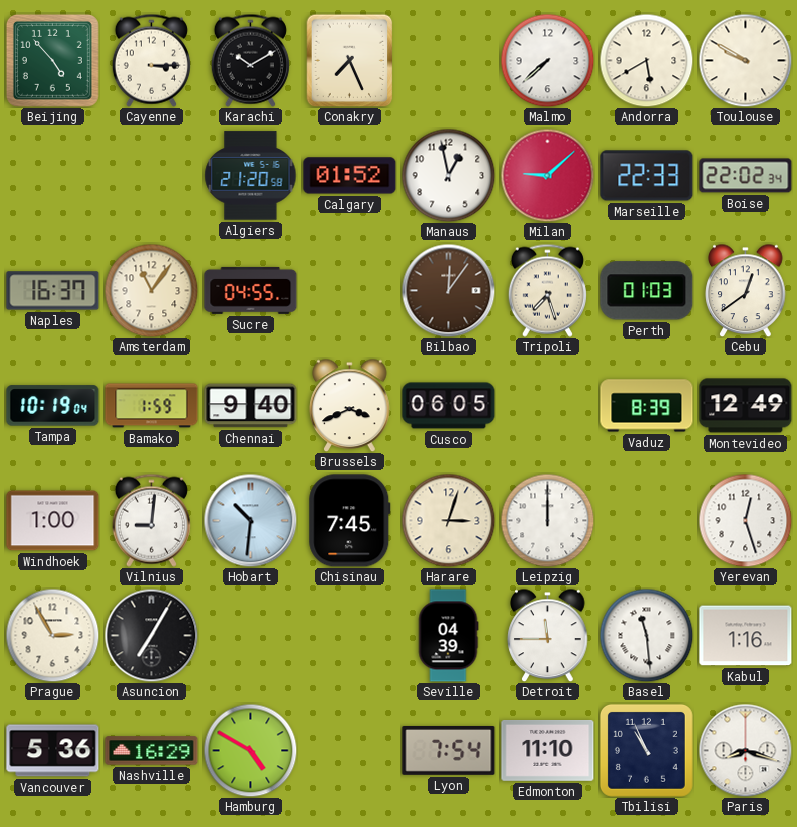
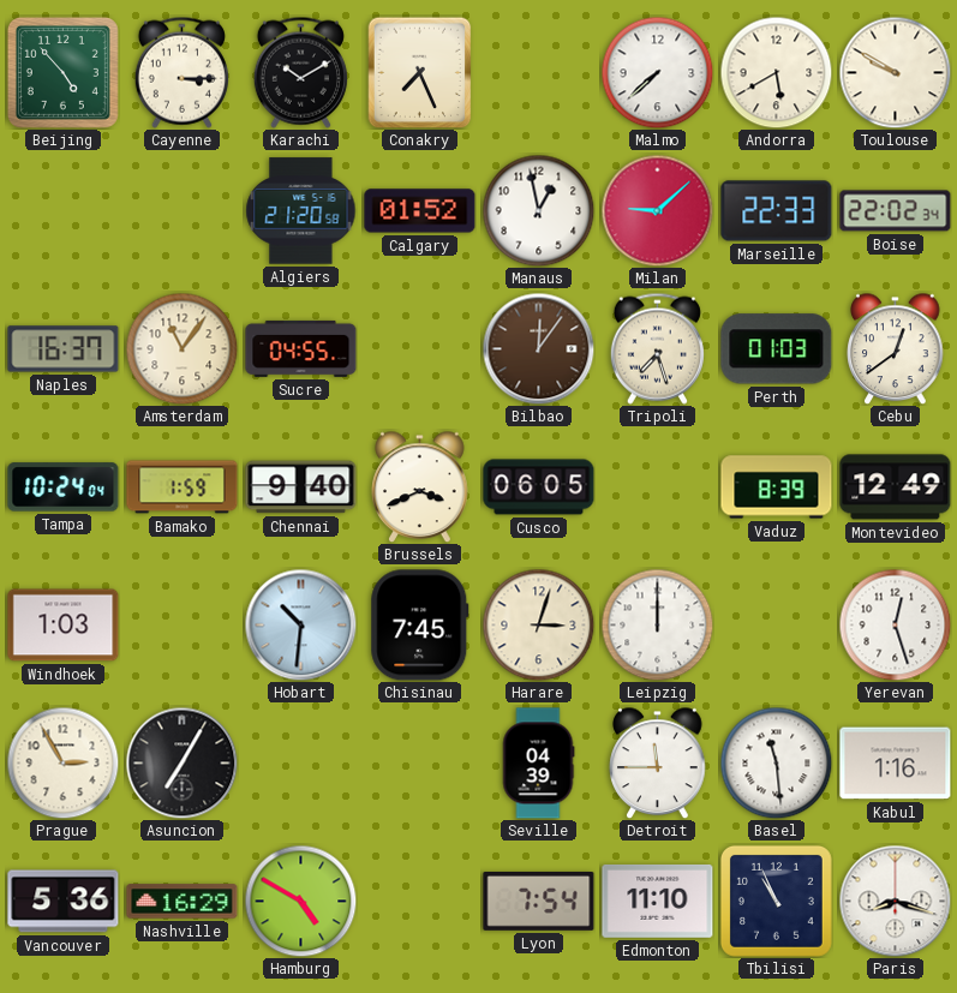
Tampa: 10:19 -> 10:24
Windhoek: 1:00 -> 1:03
Vilnius: 9:01 -> none
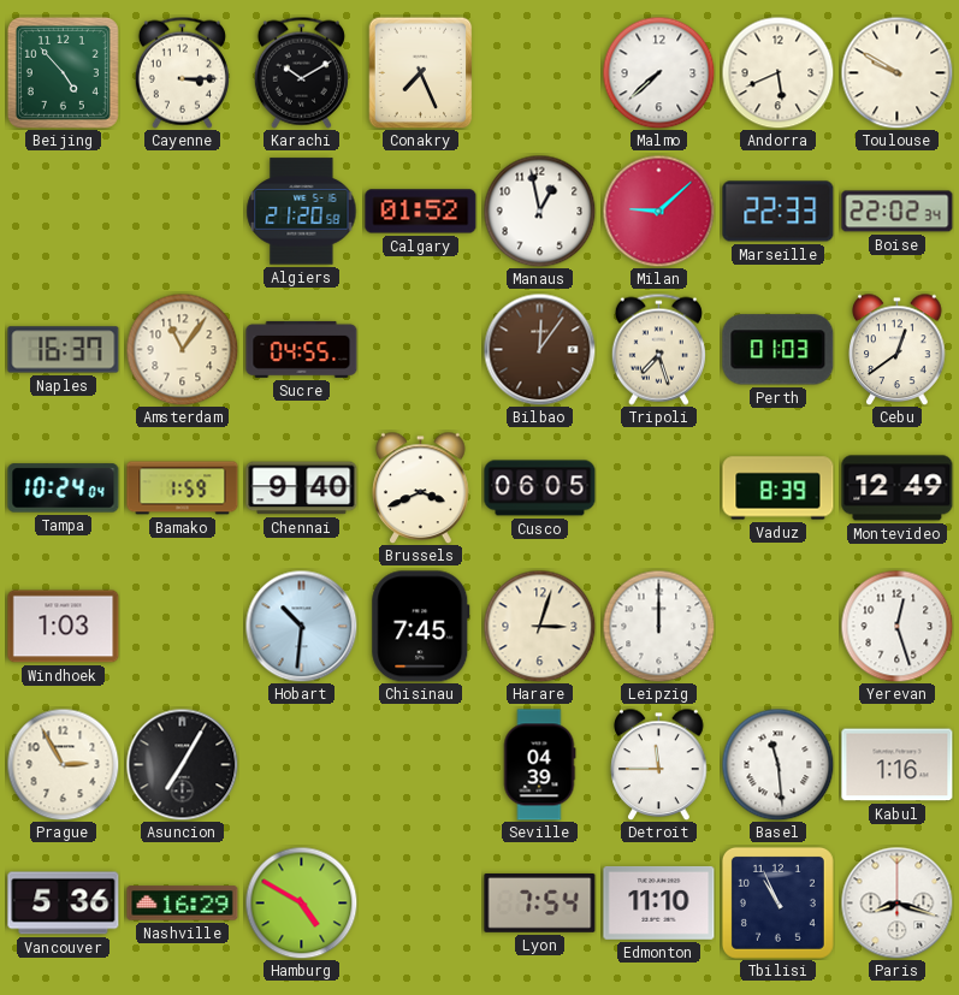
Andorra: 5:40 -> 5:41
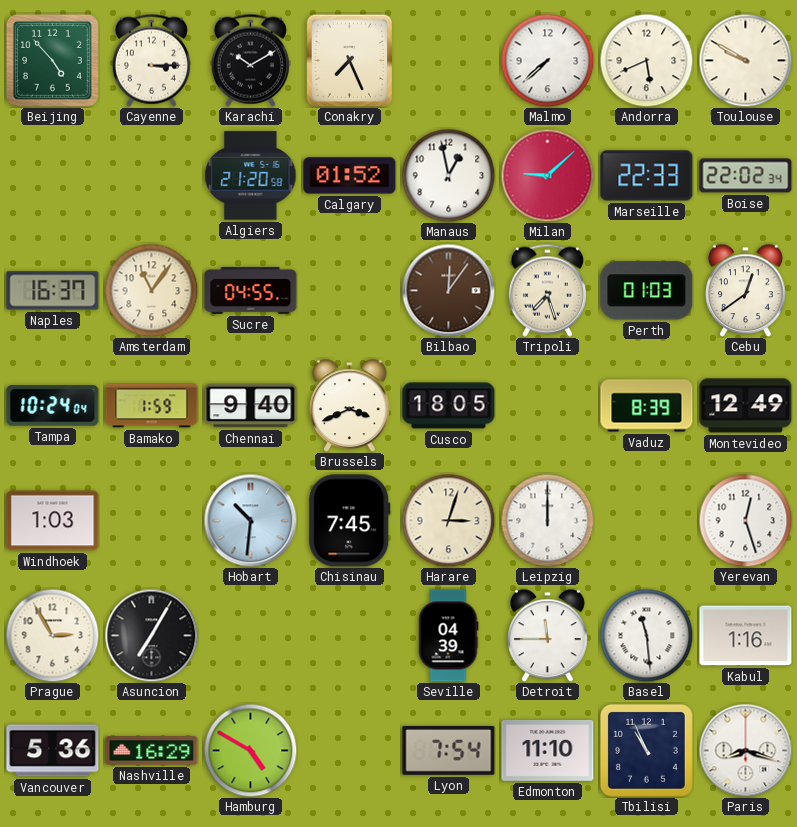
Cusco: 06:05 -> 18:05
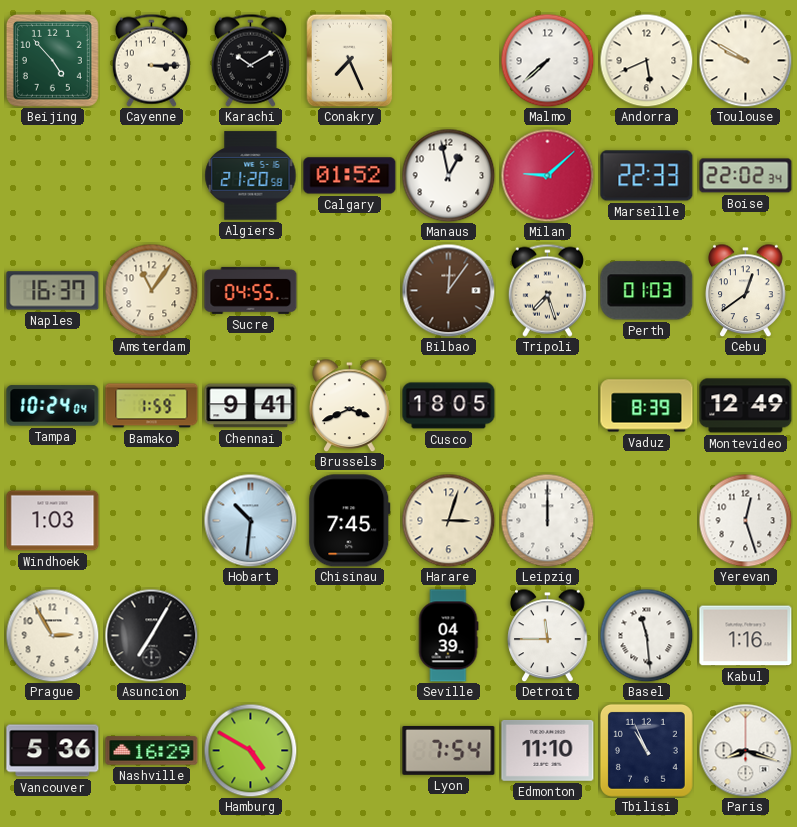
Chennai: 9:40 -> 9:41
